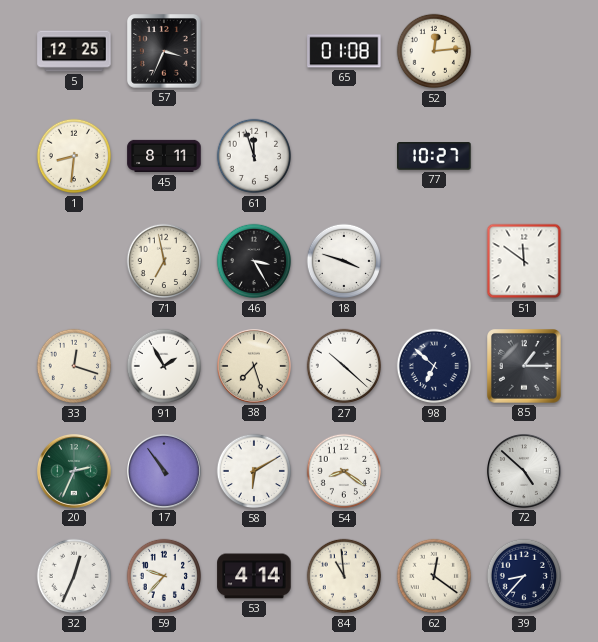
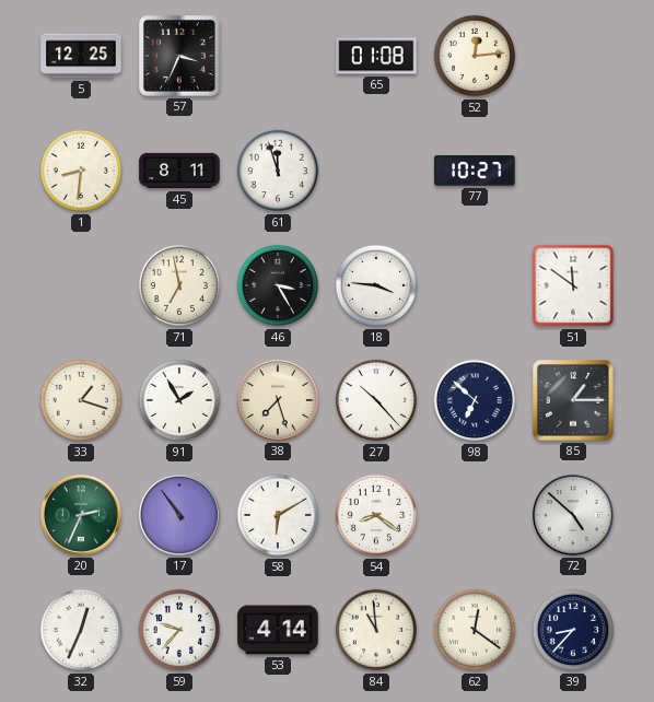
18: 3:48 -> 3:46
33: 12:18 -> 1:18
27: 10:22 -> 10:23
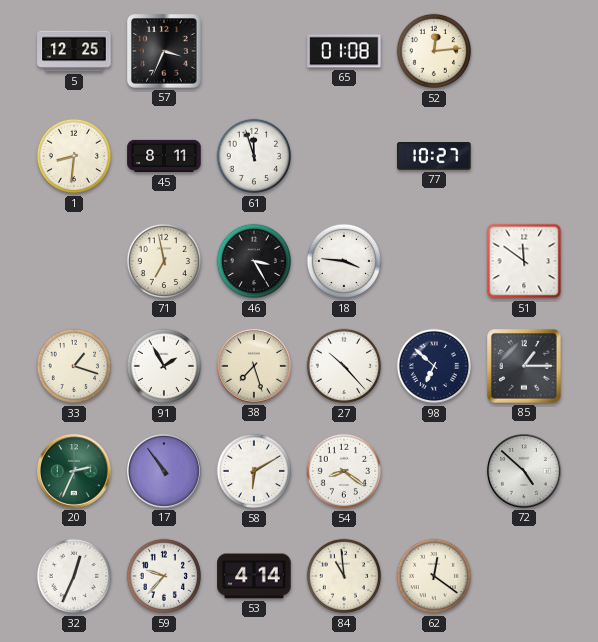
39: 8:37 -> none
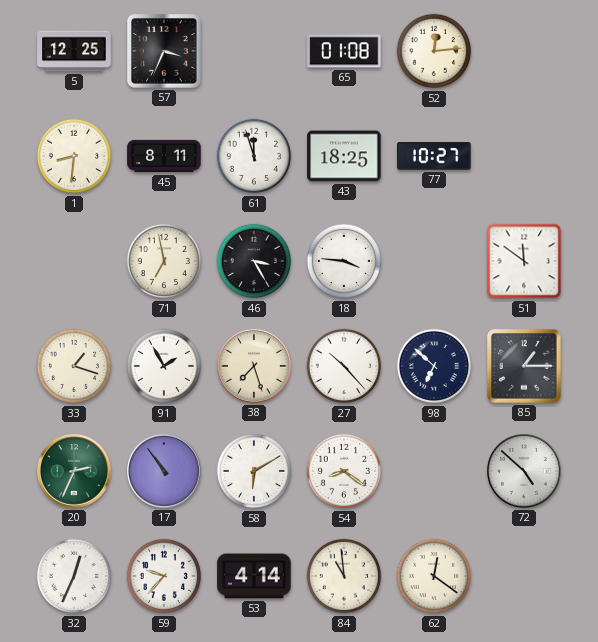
43: none -> 18:25
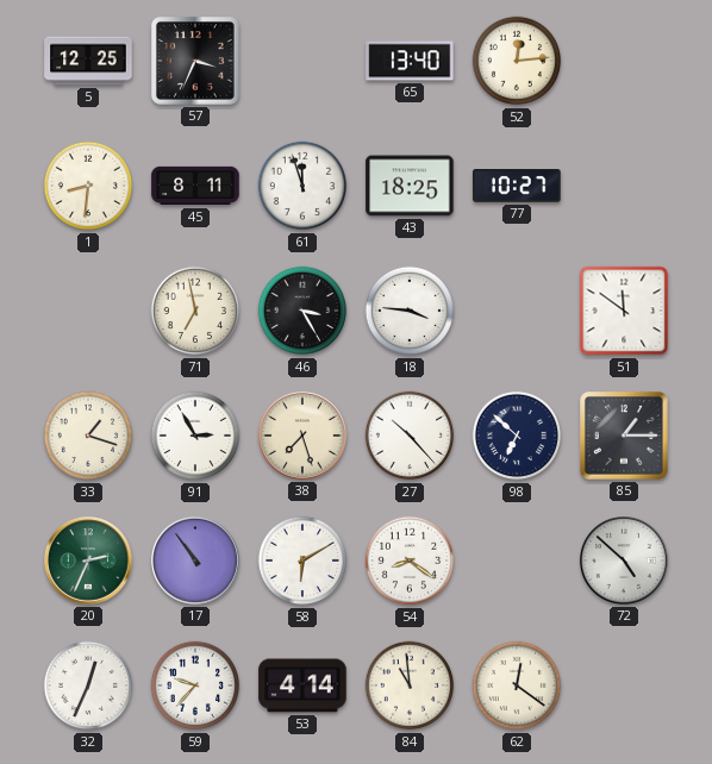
65: 01:08 -> 13:40
91: 1:55 -> 2:55
